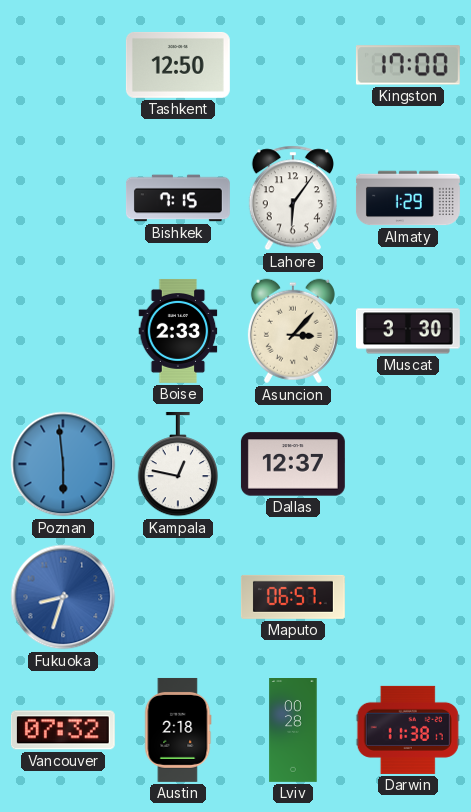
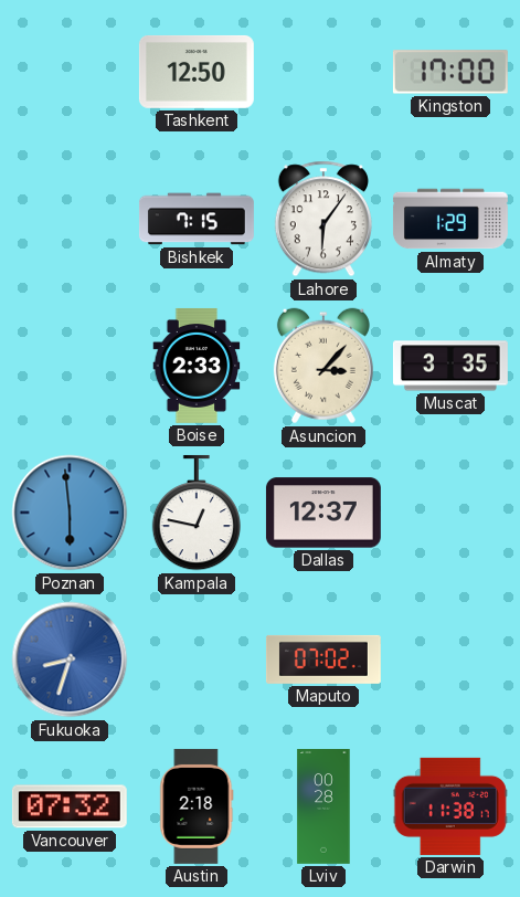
Muscat: 3:30 -> 3:35
Maputo: 06:57 -> 07:02
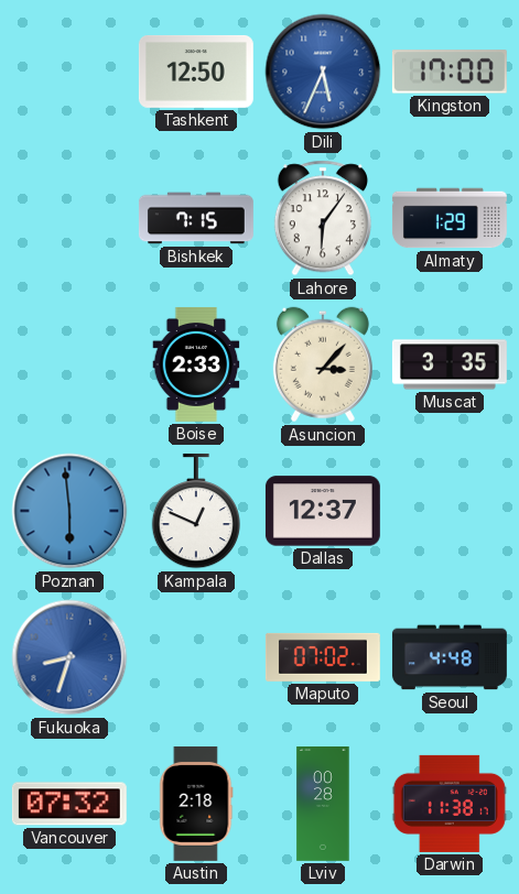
Dili: none -> 5:34
Kampala: 12:47 -> 12:49
Seoul: none -> 4:48
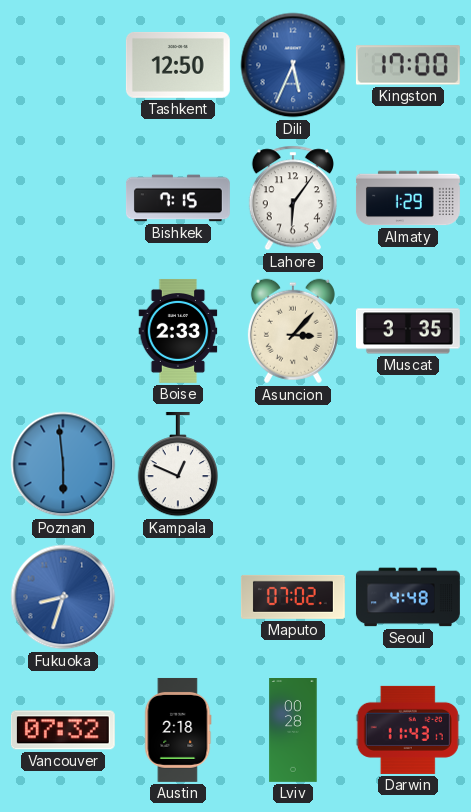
Dallas: 12:37 -> none
Darwin: 11:38 -> 11:43
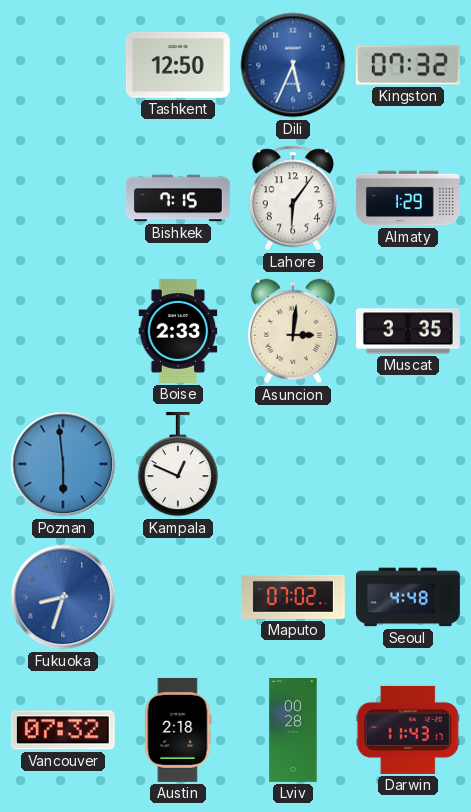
Kingston: 17:00 -> 07:32
Asuncion: 3:07 -> 3:01
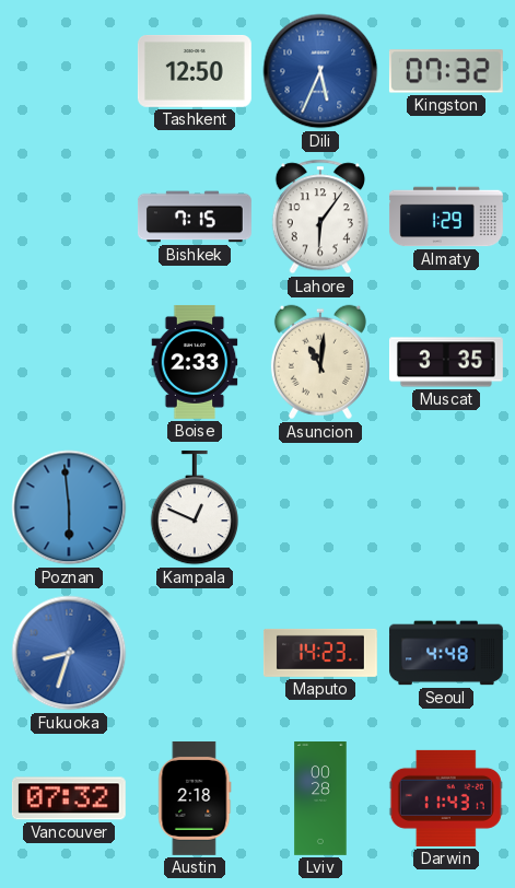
Asuncion: 3:01 -> 11:01
Maputo: 07:02 -> 14:23
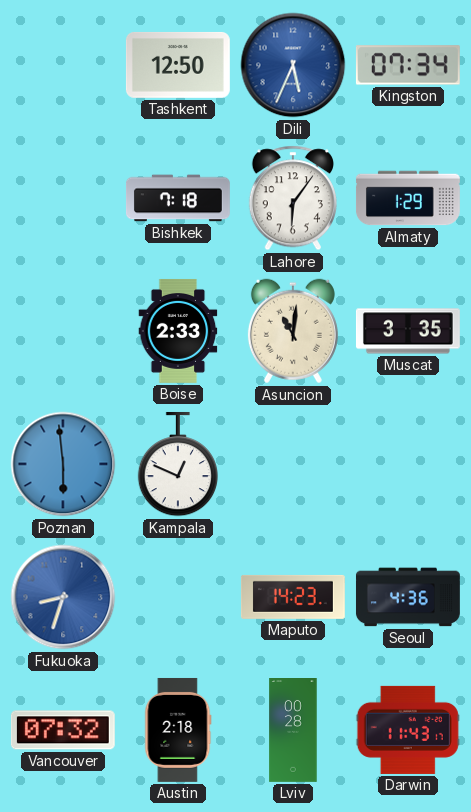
Kingston: 07:32 -> 07:34
Bishkek: 7:15 -> 7:18
Seoul: 4:48 -> 4:36
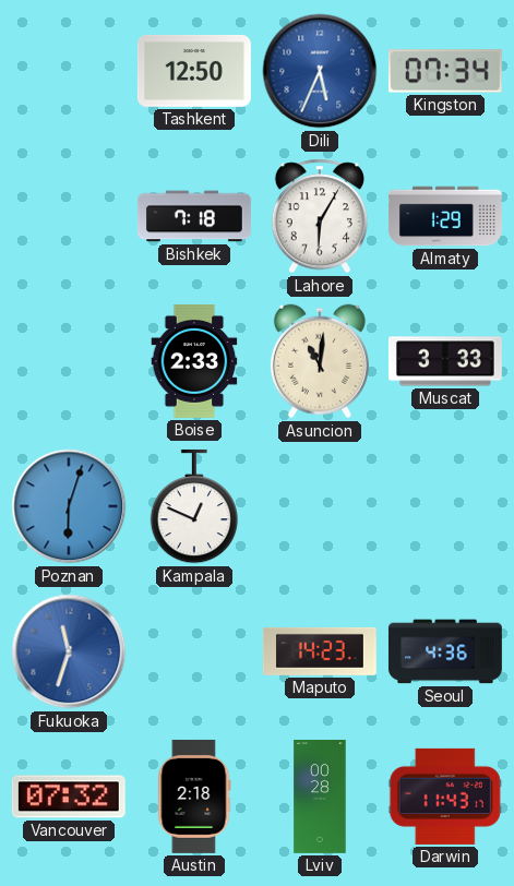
Lahore: 6:06 -> 6:05
Muscat: 3:35 -> 3:33
Poznan: 5:59 -> 6:03
Fukuoka: 8:33 -> 11:33
